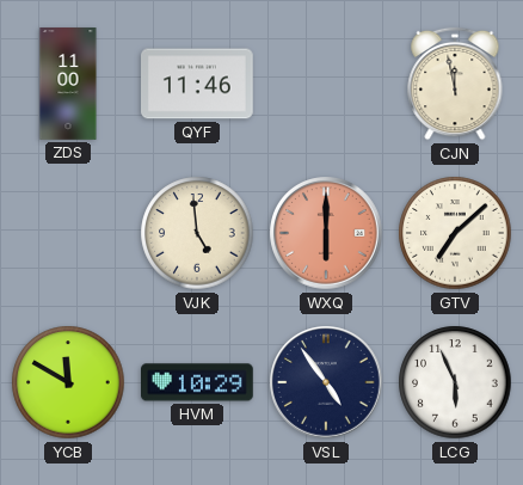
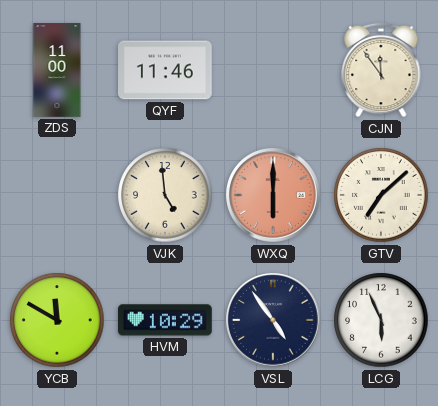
CJN: 11:58 -> 11:54
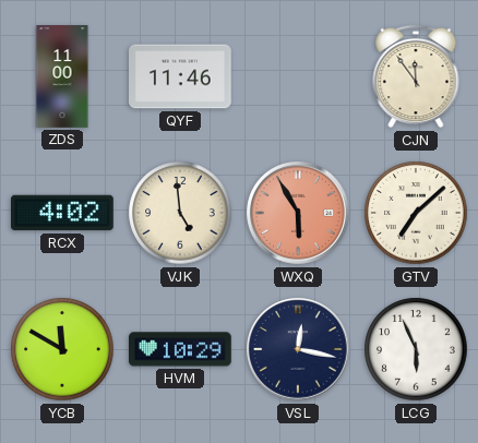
RCX: none -> 4:02
WXQ: 6:00 -> 5:55
VSL: 4:54 -> 12:17
